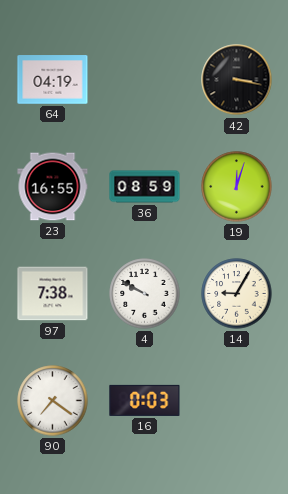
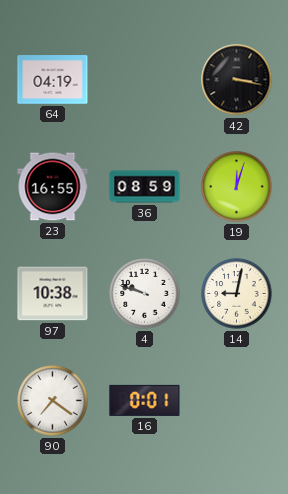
97: 7:38 -> 10:38
4: 9:50 -> 9:48
14: 9:05 -> 9:02
16: 0:03 -> 0:01
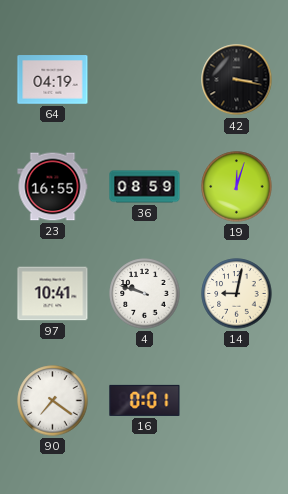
97: 10:38 -> 10:41
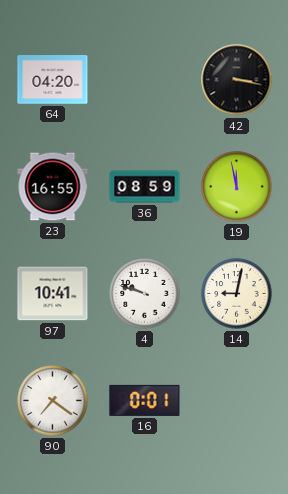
64: 04:19 -> 04:20
19: 12:03 -> 11:58
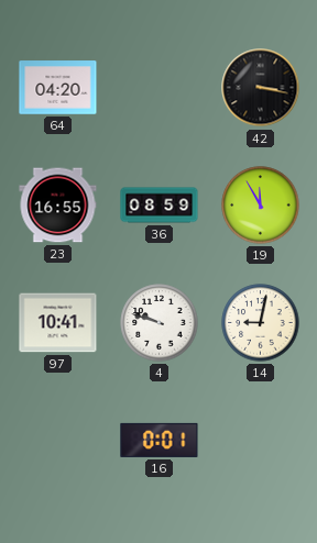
19: 11:58 -> 11:55
90: 7:21 -> none
